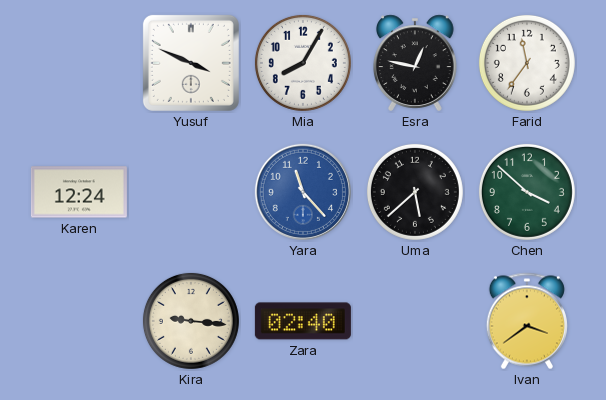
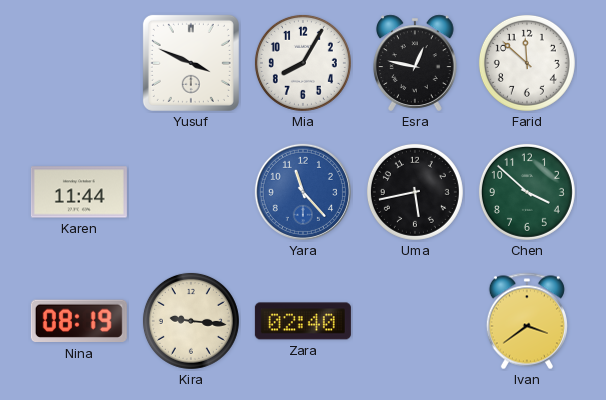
Farid: 11:36 -> 11:52
Karen: 12:24 -> 11:44
Uma: 5:38 -> 5:43
Nina: none -> 08:19
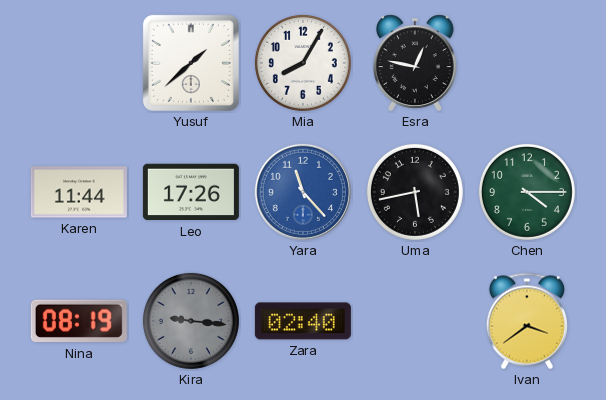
Yusuf: 3:49 -> 1:38
Farid: 11:52 -> none
Leo: none -> 17:26
Chen: 3:52 -> 4:15
Kira dial: cream -> grey
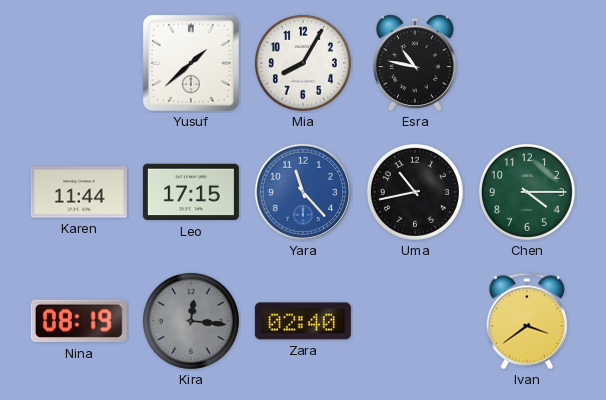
Esra: 12:47 -> 10:47
Leo: 17:26 -> 17:15
Uma: 5:43 -> 10:43
Kira: 9:16 -> 12:16
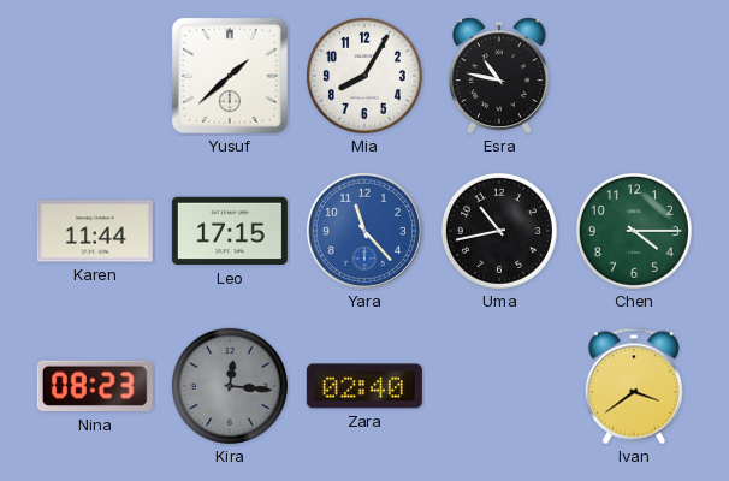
Nina: 08:19 -> 08:23
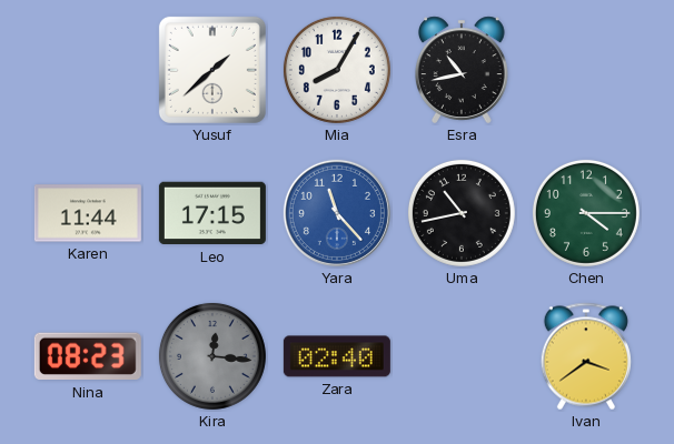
Esra: 10:47 -> 10:43
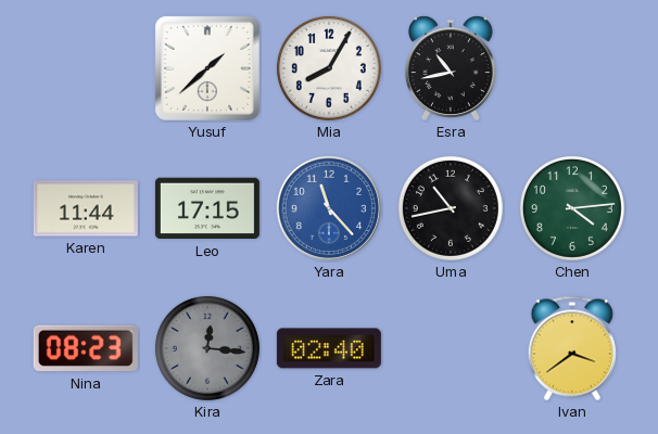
Chen: 4:15 -> 4:14
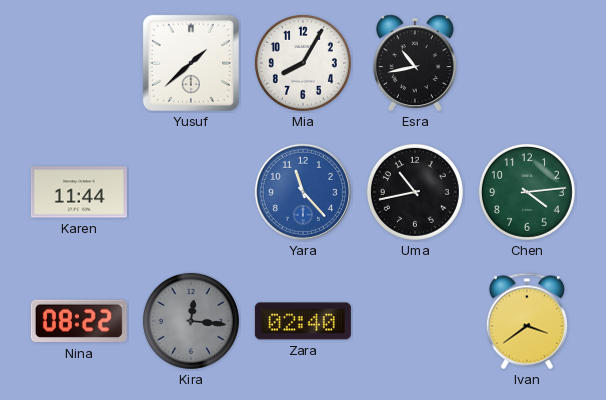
Leo: 17:15 -> none
Nina: 08:23 -> 08:22
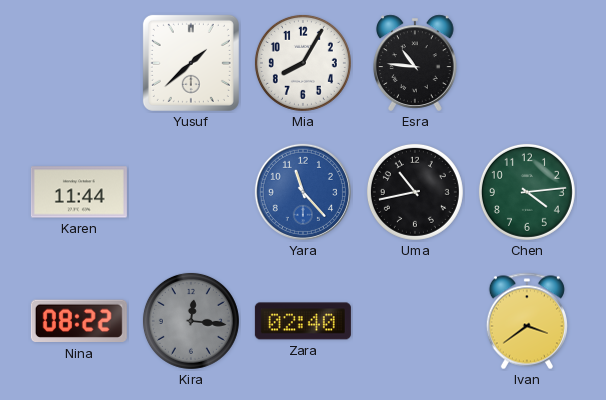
Esra: 10:43 -> 10:46
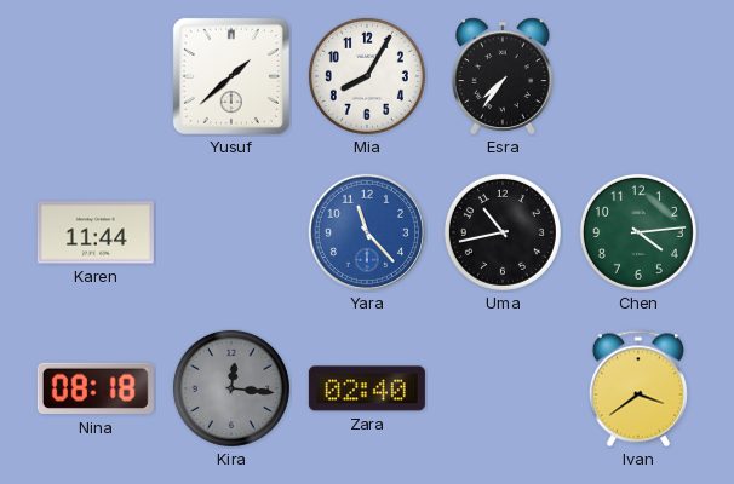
Esra: 10:46 -> 7:36
Nina: 08:22 -> 08:18
